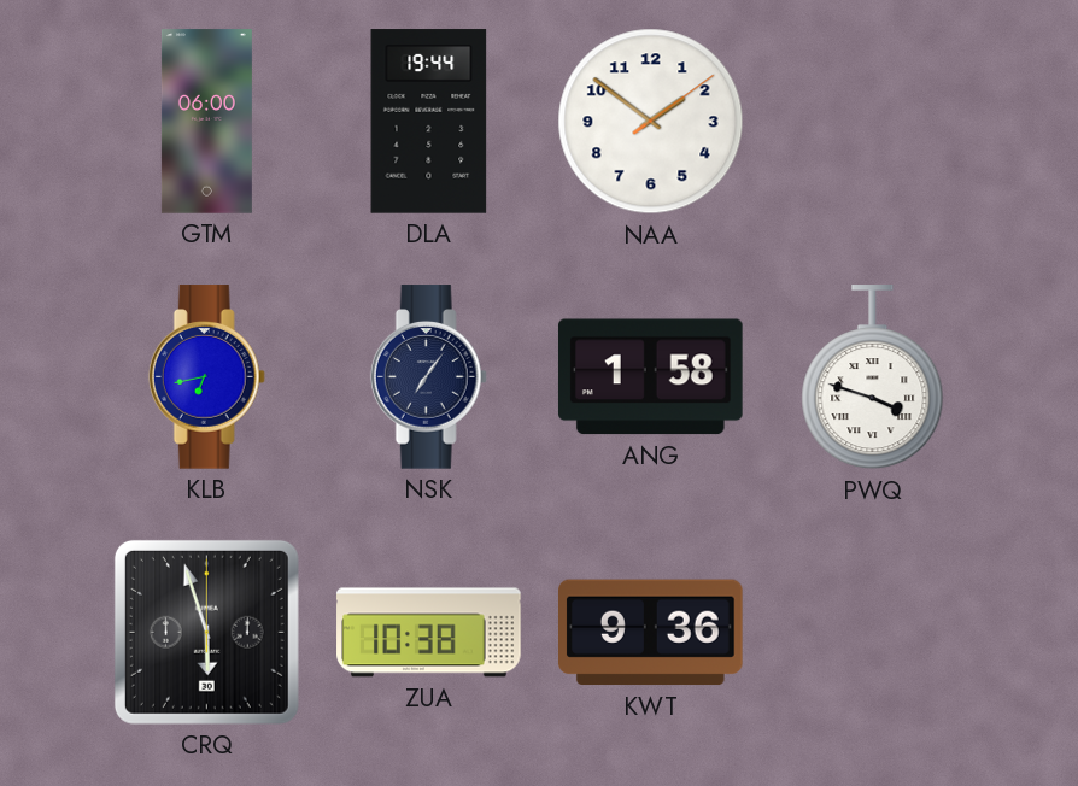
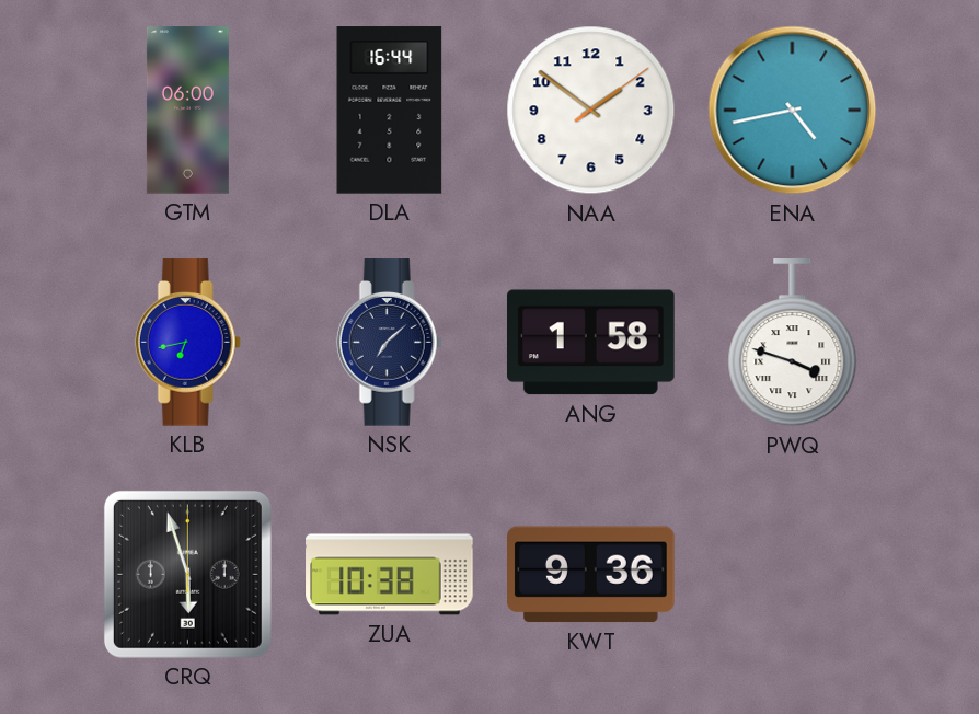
DLA: 19:44 -> 16:44
ENA: none -> 4:43
NSK: 7:06 -> 7:08
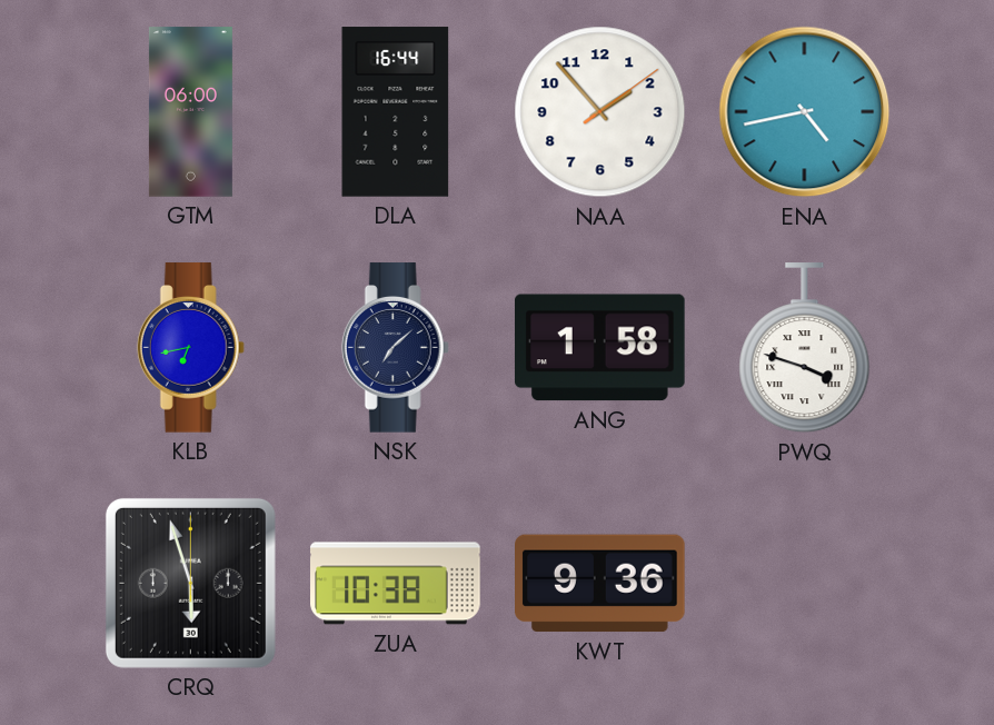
NAA: 1:51 -> 1:53
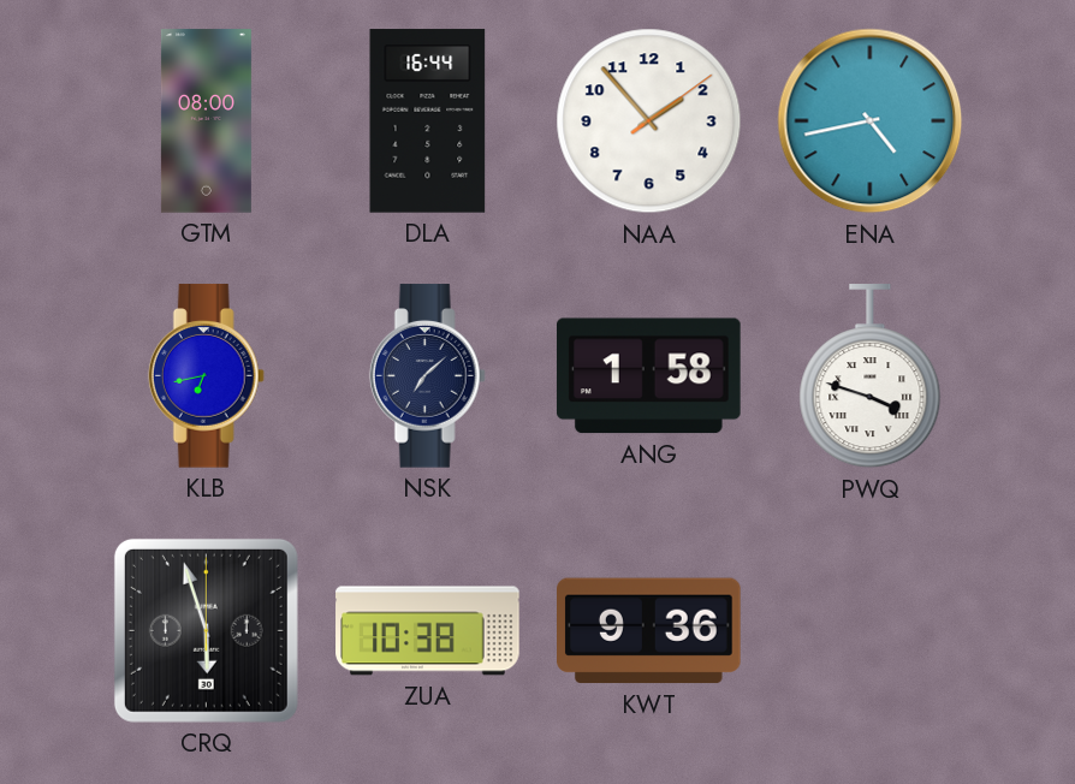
GTM: 06:00 -> 08:00
